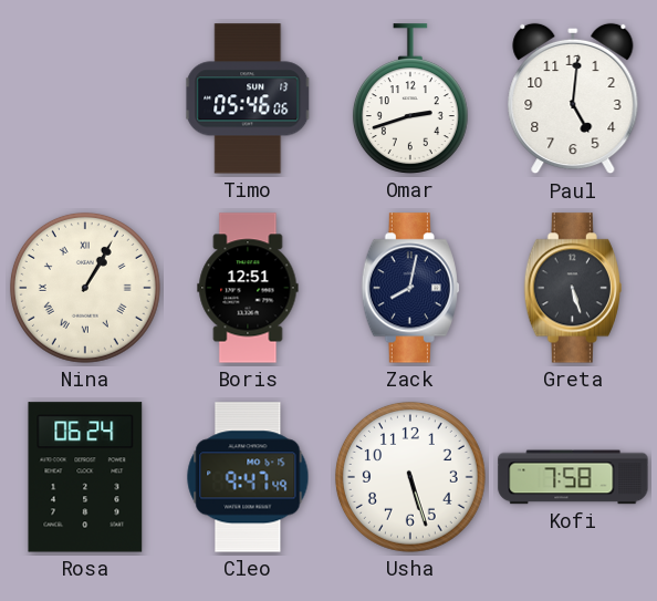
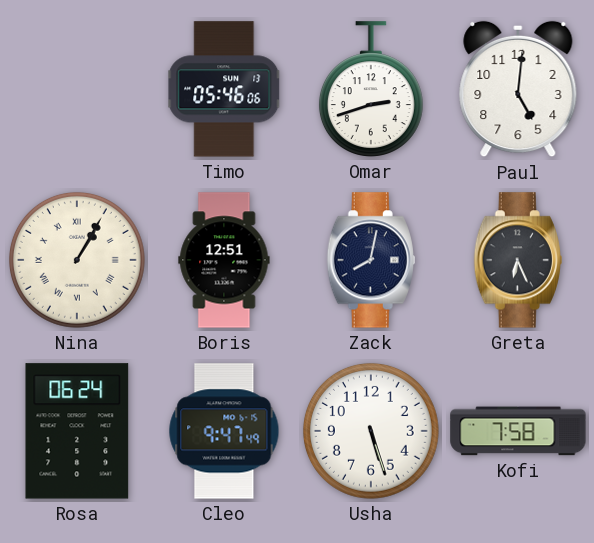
Greta: 5:27 -> 6:26
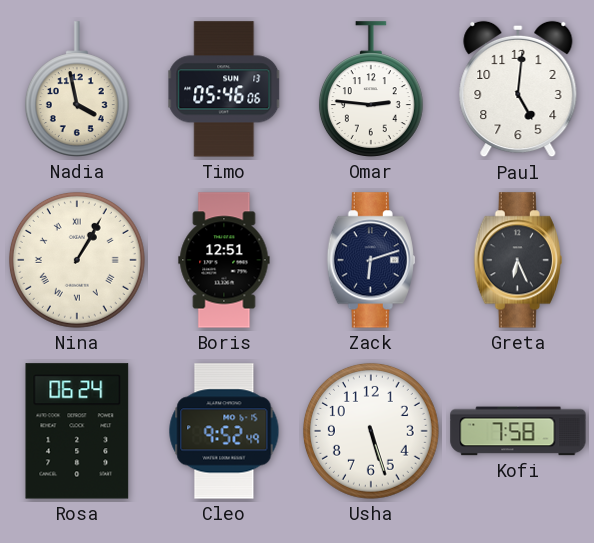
Nadia: none -> 3:58
Omar: 2:42 -> 2:46
Zack: 8:02 -> 6:12
Cleo: 9:47 -> 9:52
